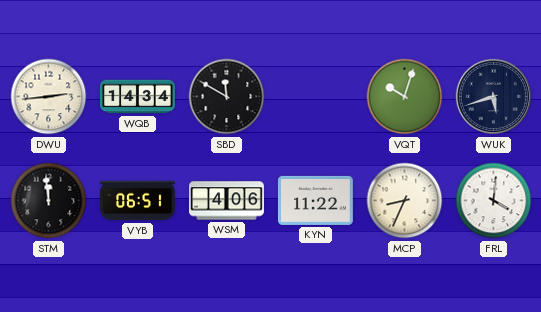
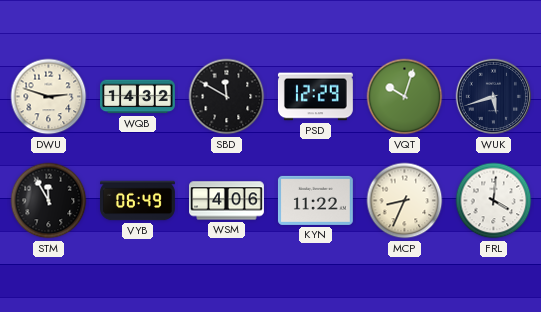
DWU: 2:44 -> 2:48
WQB: 14:34 -> 14:32
PSD: none -> 12:29
STM: 11:59 -> 11:55
VYB: 06:51 -> 06:49
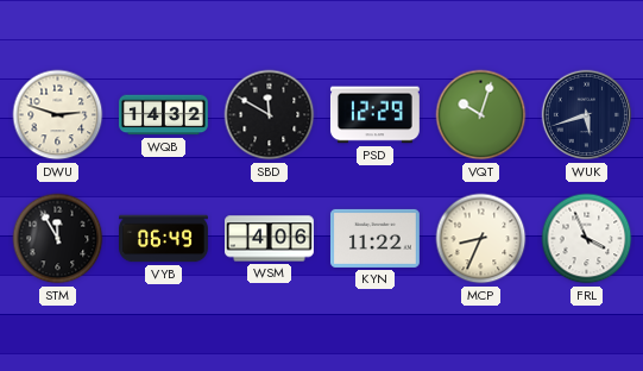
FRL: 4:01 -> 3:56
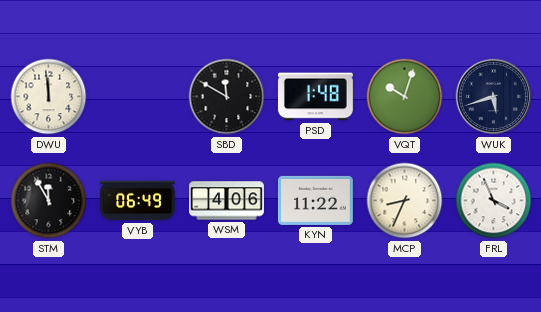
DWU: 2:48 -> 11:59
WQB: 14:32 -> none
PSD: 12:29 -> 1:48
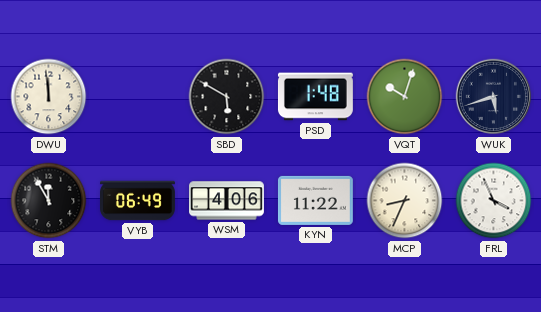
SBD: 11:50 -> 5:50
